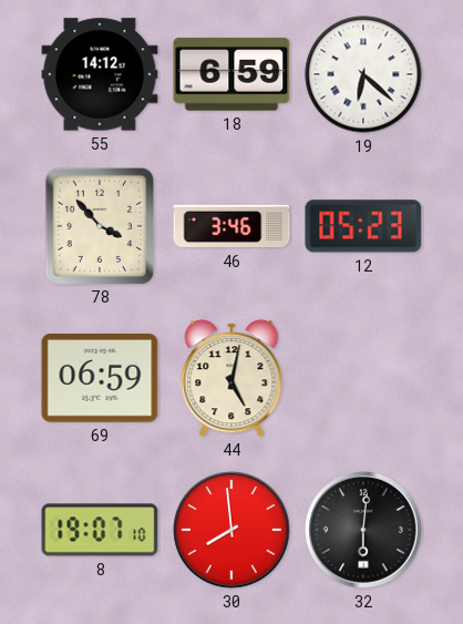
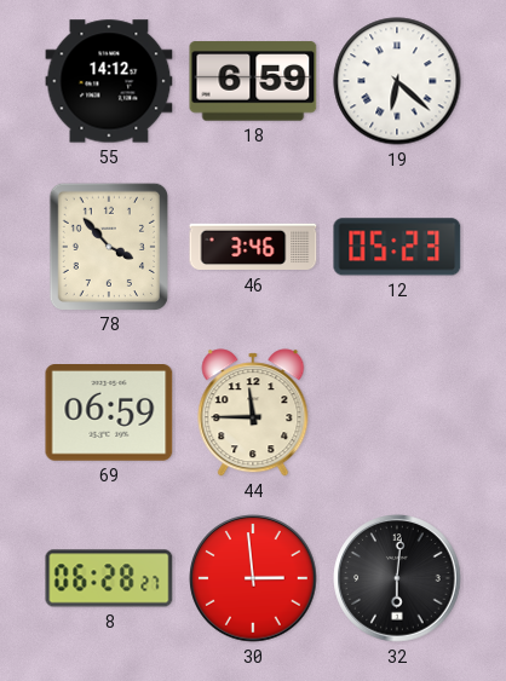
44: 5:02 -> 11:45
8: 19:07 -> 06:28
30: 7:59 -> 2:59
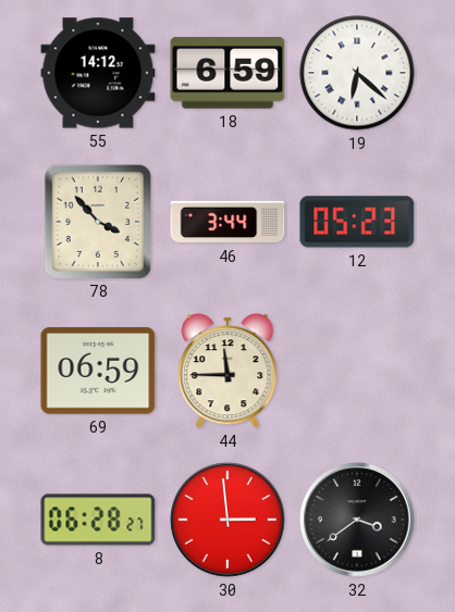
46: 3:46 -> 3:44
32: 6:01 -> 3:39
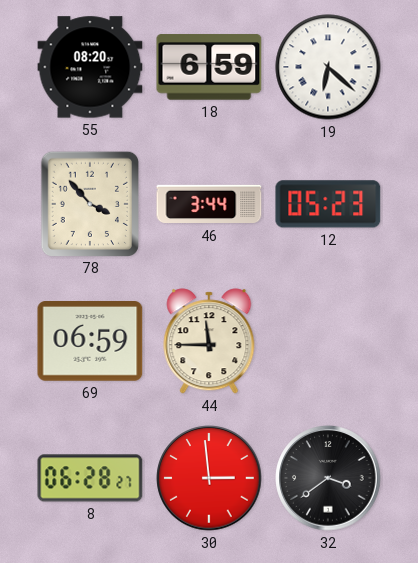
55: 14:12 -> 08:20
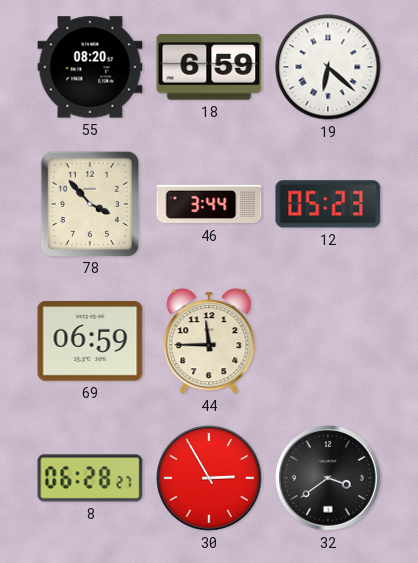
30: 2:59 -> 2:55
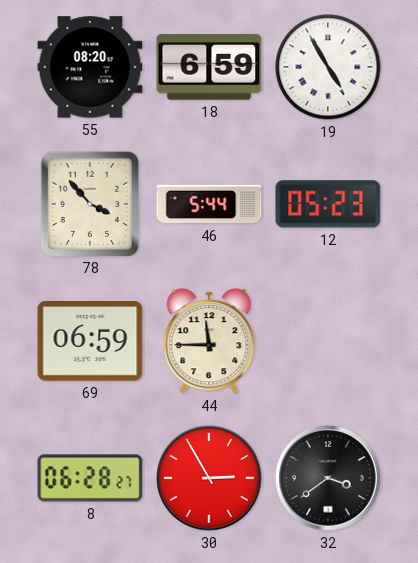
19: 6:22 -> 4:55
46: 3:44 -> 5:44
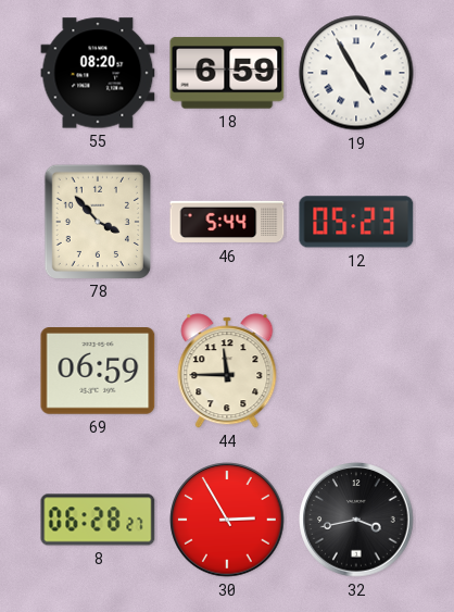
32: 3:39 -> 3:43
